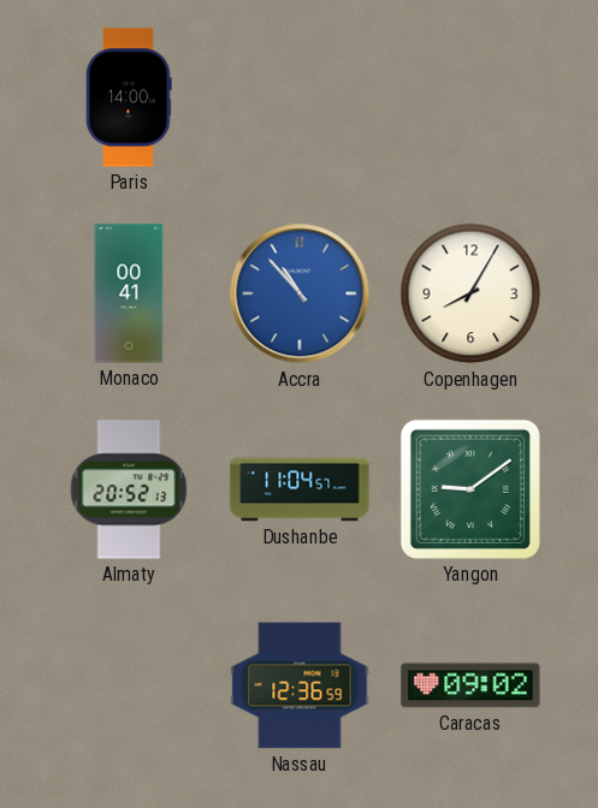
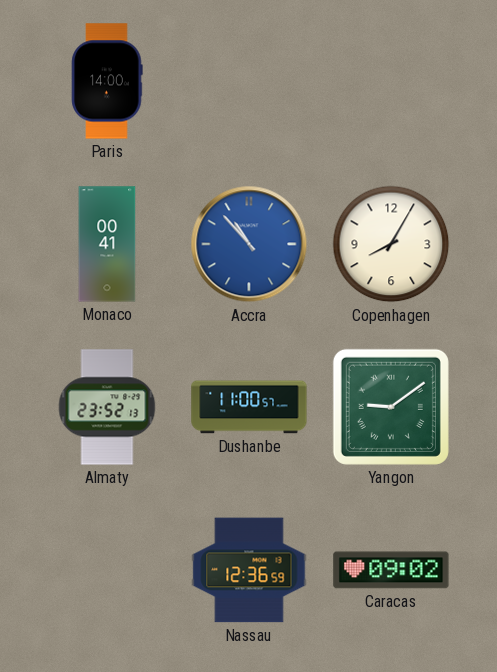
Almaty: 20:52 -> 23:52
Dushanbe: 11:04 -> 11:00
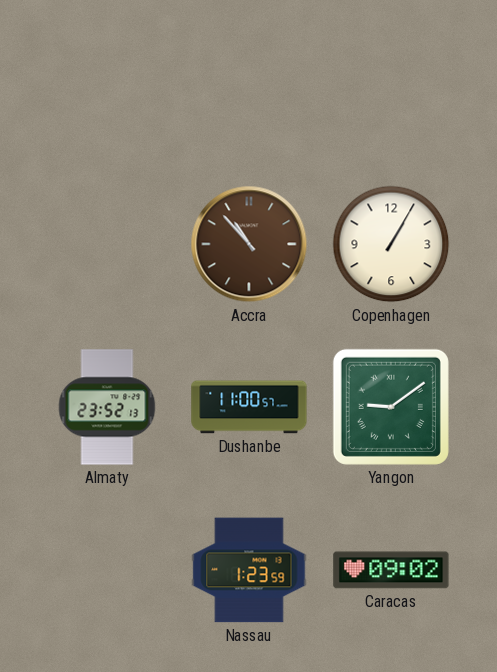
Paris: 14:00 -> none
Monaco: 00:41 -> none
Accra dial: blue -> brown
Copenhagen: 8:05 -> 1:05
Nassau: 12:36 -> 1:23
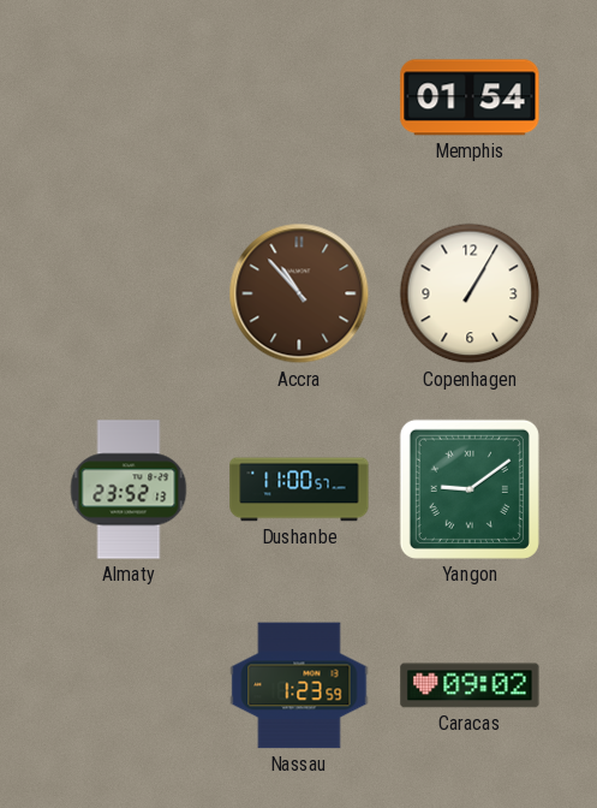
Memphis: none -> 01:54
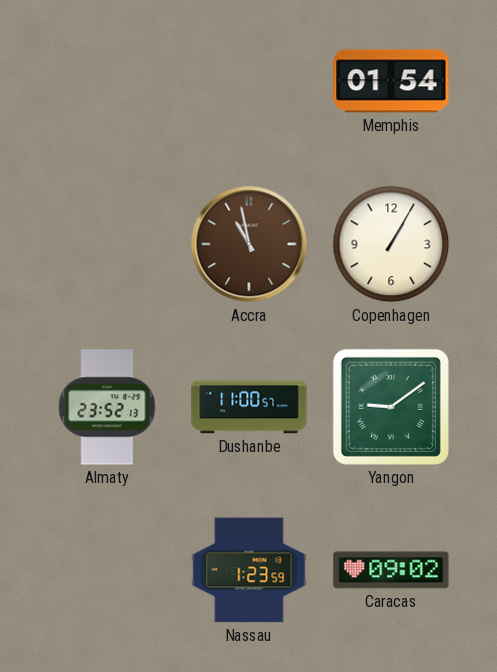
Accra: 10:53 -> 10:58
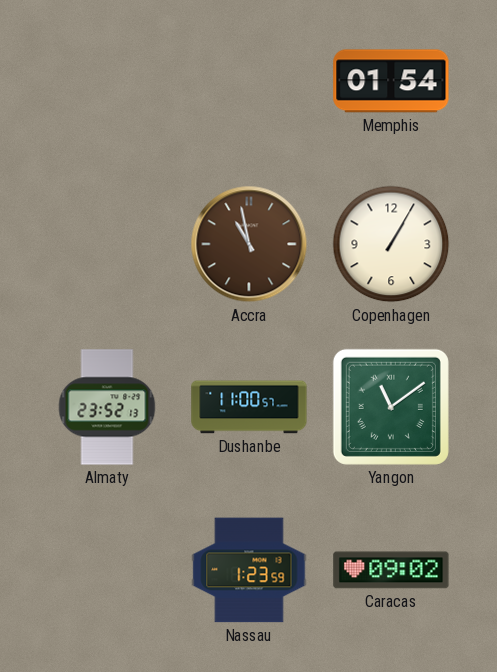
Yangon: 9:09 -> 11:09
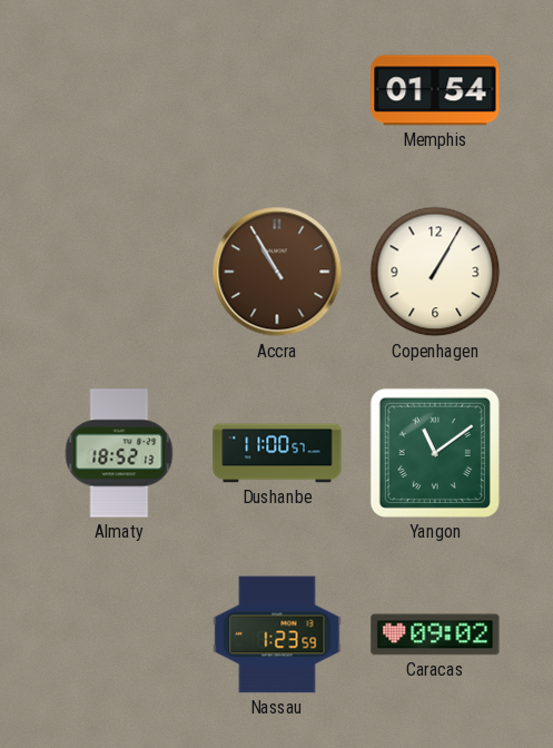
Accra: 10:58 -> 10:55
Almaty: 23:52 -> 18:52
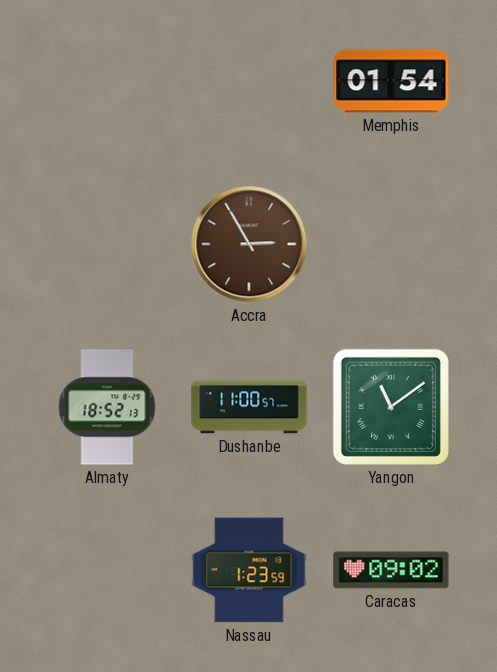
Accra: 10:55 -> 2:55
Copenhagen: 1:05 -> none
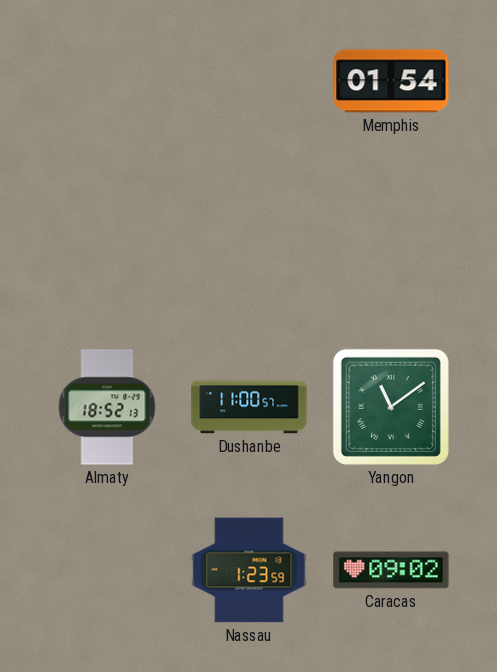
Accra: 2:55 -> none
